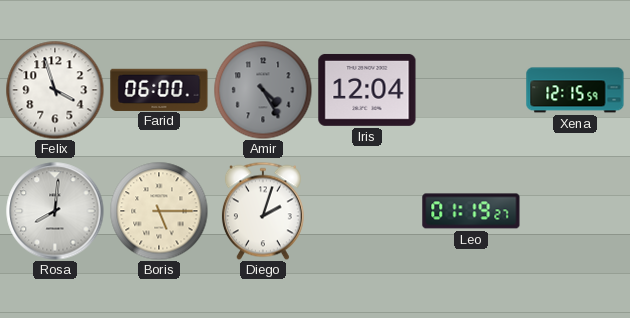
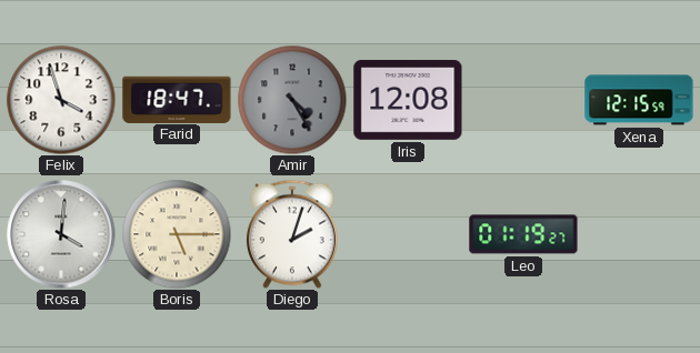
Farid: 06:00 -> 18:47
Iris: 12:04 -> 12:08
Rosa: 8:01 -> 4:01
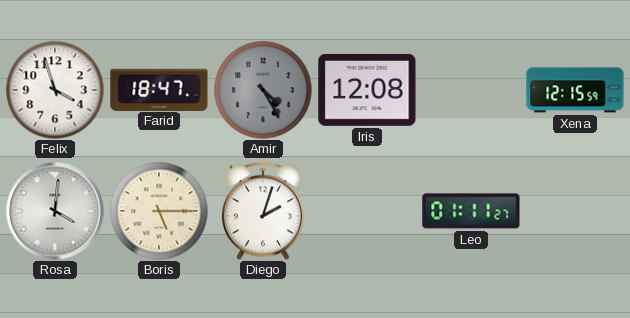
Leo: 01:19 -> 01:11
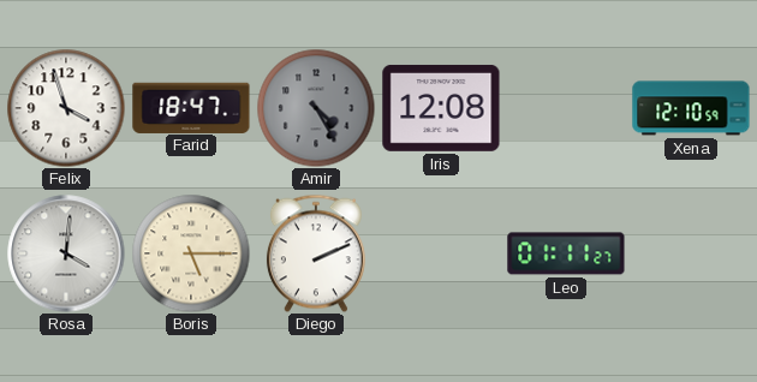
Xena: 12:15 -> 12:10
Diego: 2:03 -> 2:11
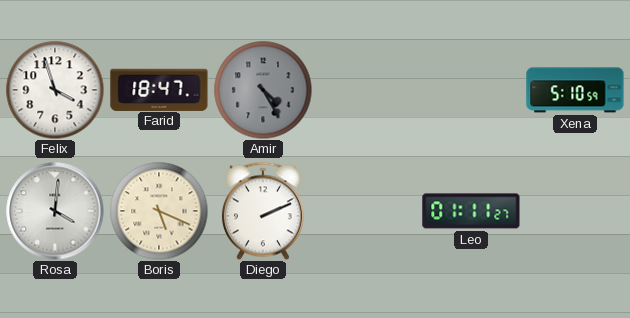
Iris: 12:08 -> none
Xena: 12:10 -> 5:10
Boris: 5:15 -> 5:19
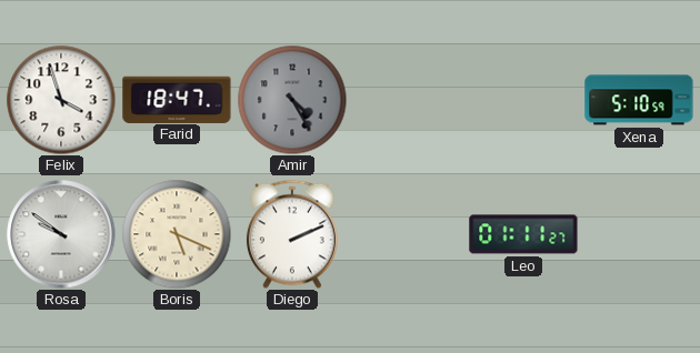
Rosa: 4:01 -> 9:51
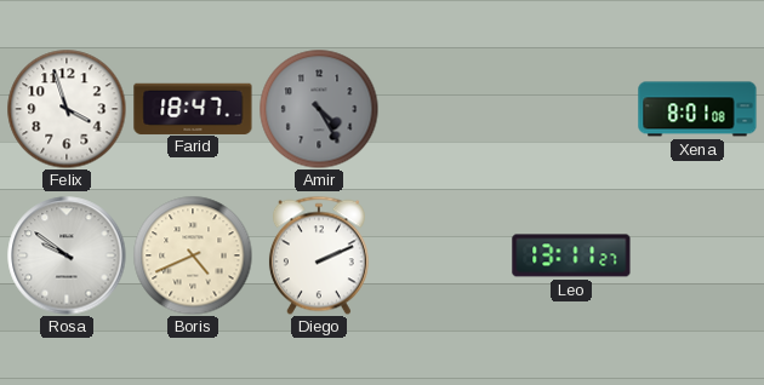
Xena: 5:10 -> 8:01
Boris: 5:19 -> 4:41
Leo: 01:11 -> 13:11
